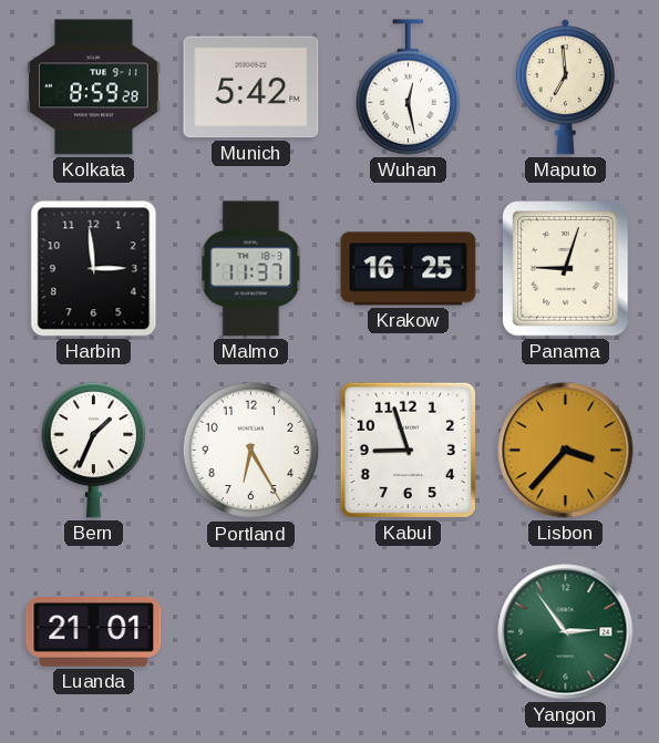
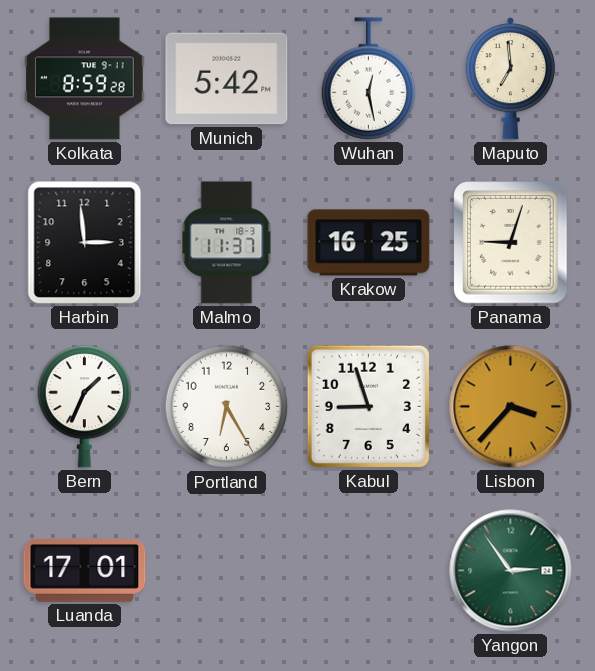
Luanda: 21:01 -> 17:01
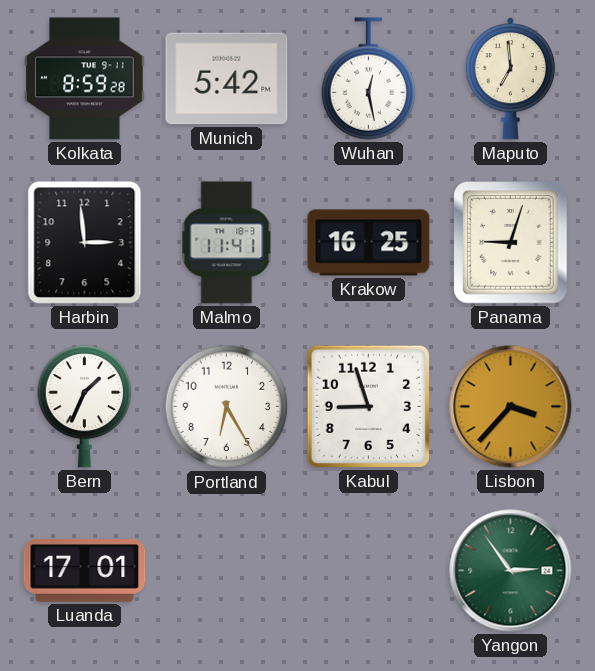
Malmo: 11:37 -> 11:41
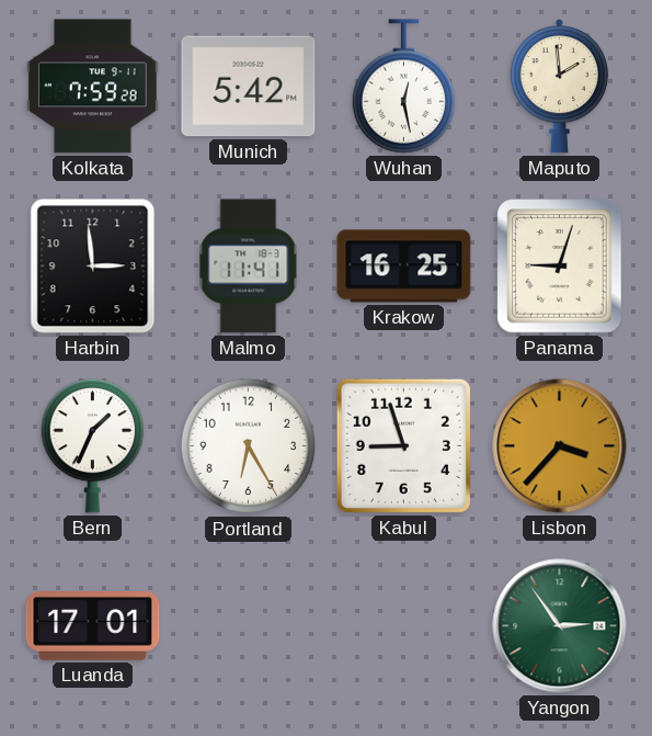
Kolkata: 8:59 -> 7:59
Maputo: 6:59 -> 1:59
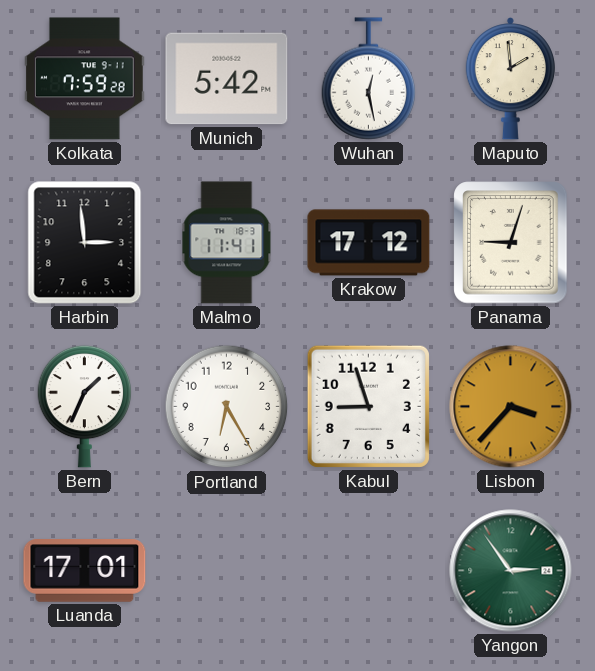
Krakow: 16:25 -> 17:12
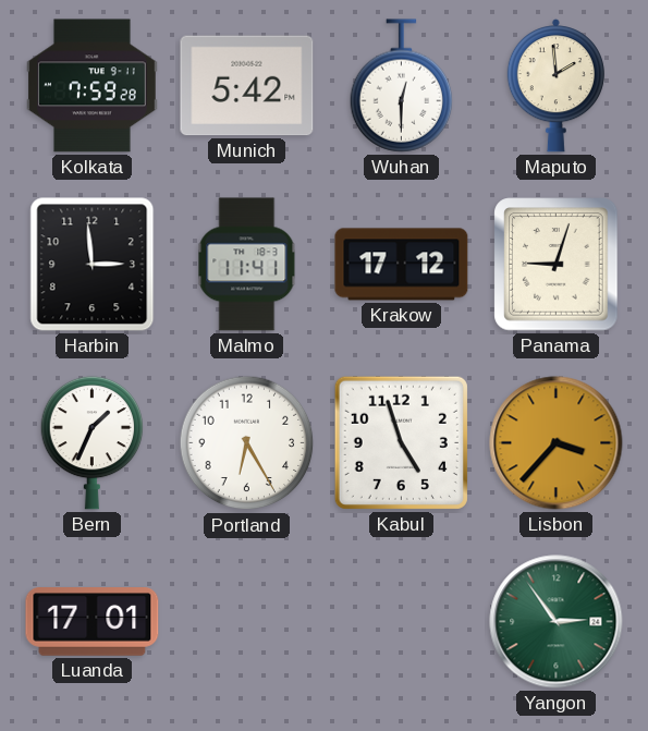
Wuhan: 12:28 -> 12:30
Kabul: 8:57 -> 4:57
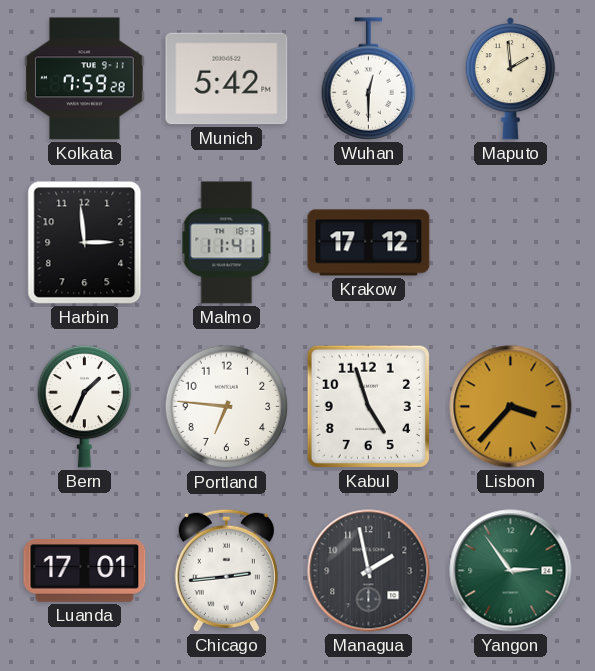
Panama: 9:03 -> none
Portland: 6:25 -> 6:46
Chicago: none -> 2:44
Managua: none -> 1:58
